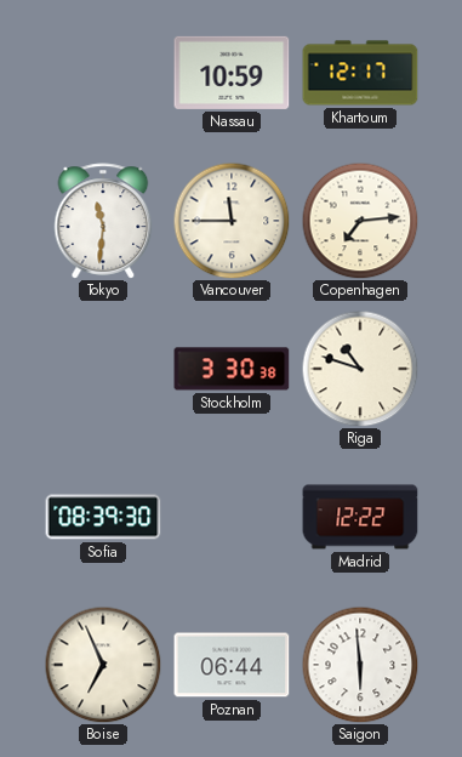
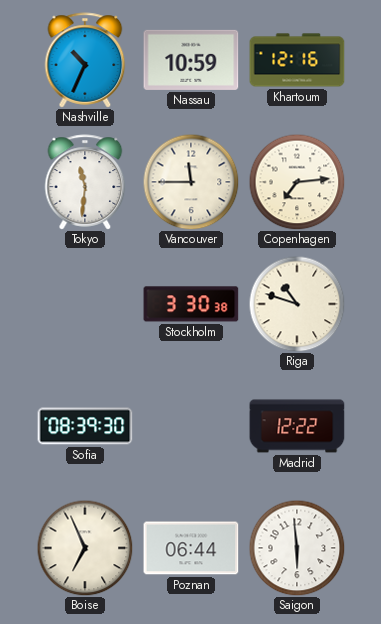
Nashville: none -> 10:34
Khartoum: 12:17 -> 12:16
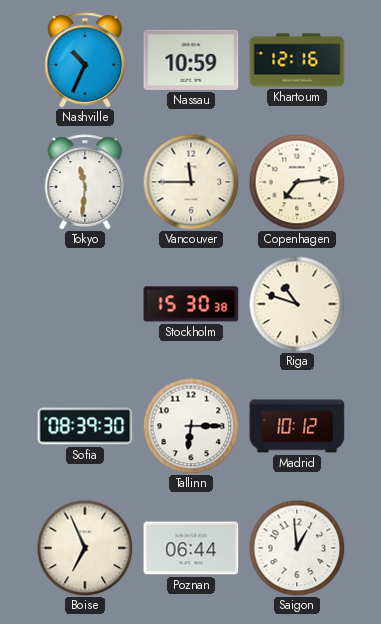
Stockholm: 3:30 -> 15:30
Tallinn: none -> 6:15
Madrid: 12:22 -> 10:12
Saigon: 5:59 -> 12:59
